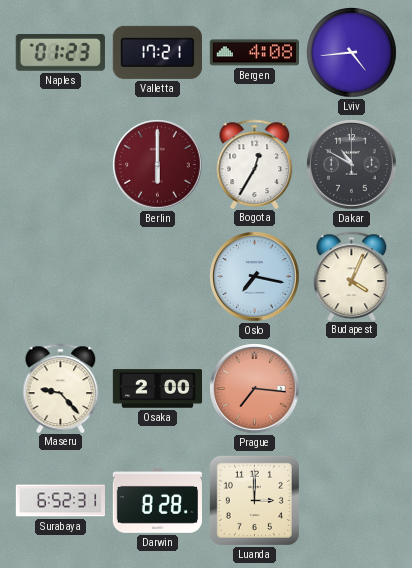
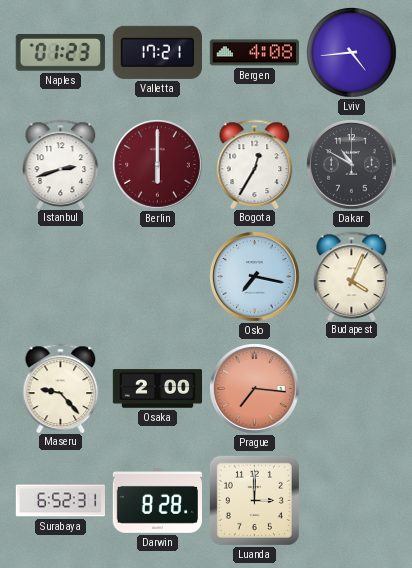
Istanbul: none -> 2:42
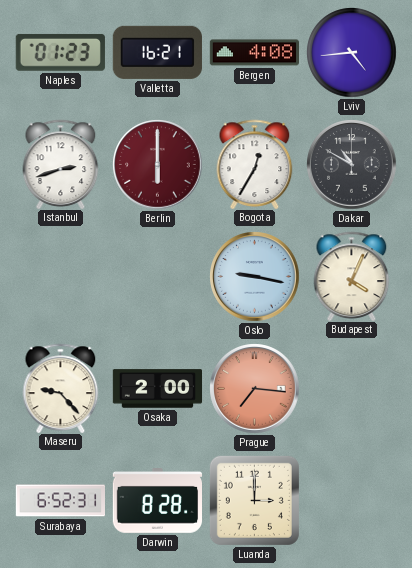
Valletta: 17:21 -> 16:21
Oslo: 7:17 -> 9:17
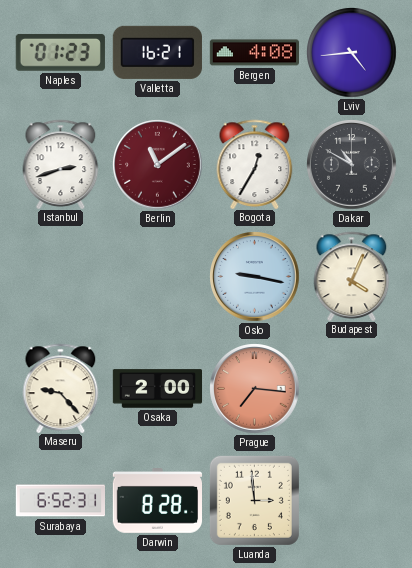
Berlin: 6:00 -> 11:09
Luanda: 3:00 -> 2:59
